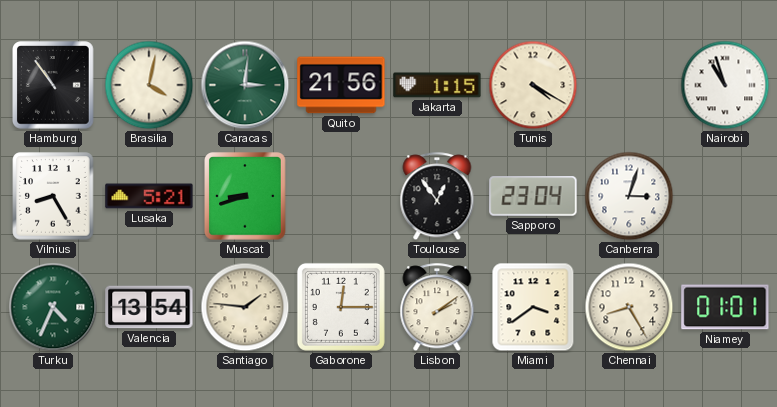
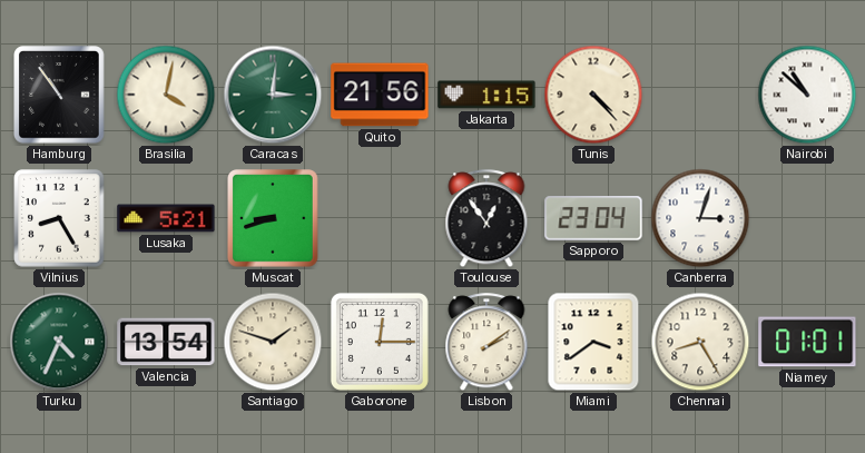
Tunis: 4:20 -> 4:23
Nairobi: 10:57 -> 10:52
Santiago: 1:46 -> 1:48
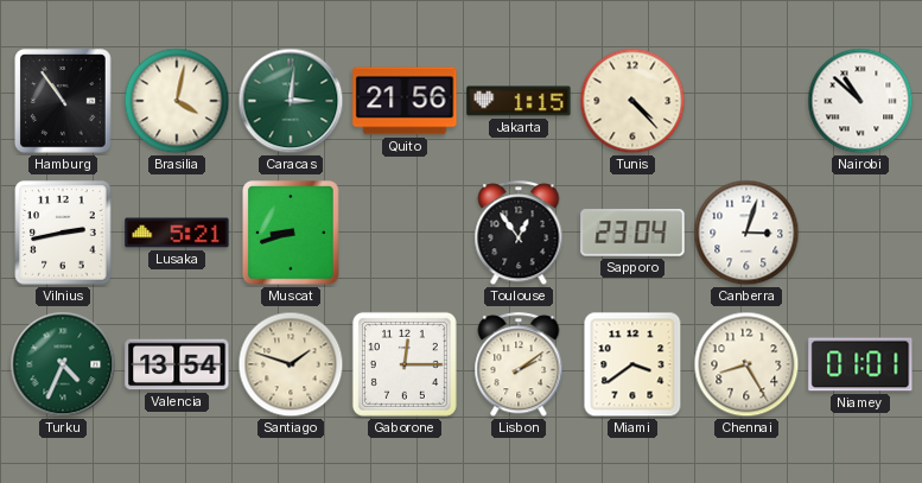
Vilnius: 8:25 -> 2:43
